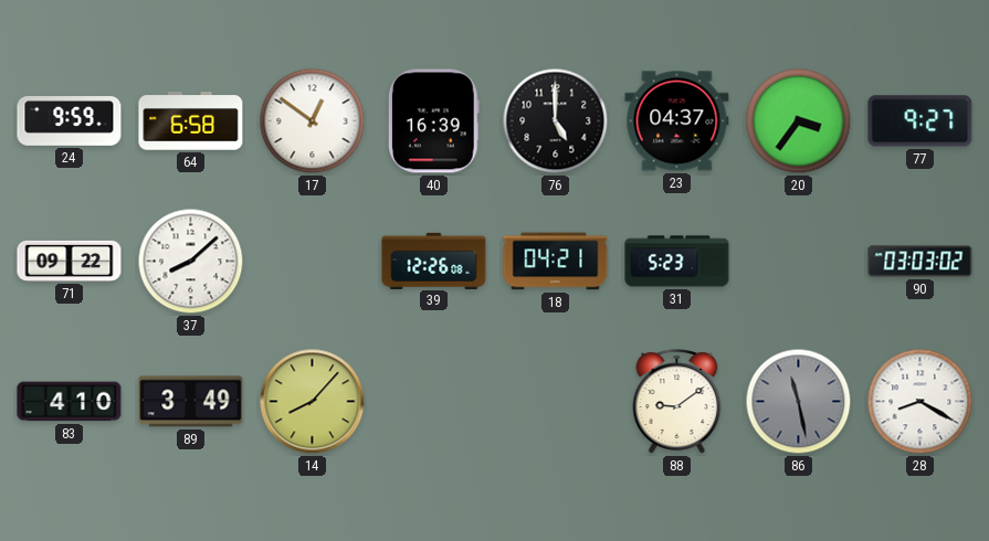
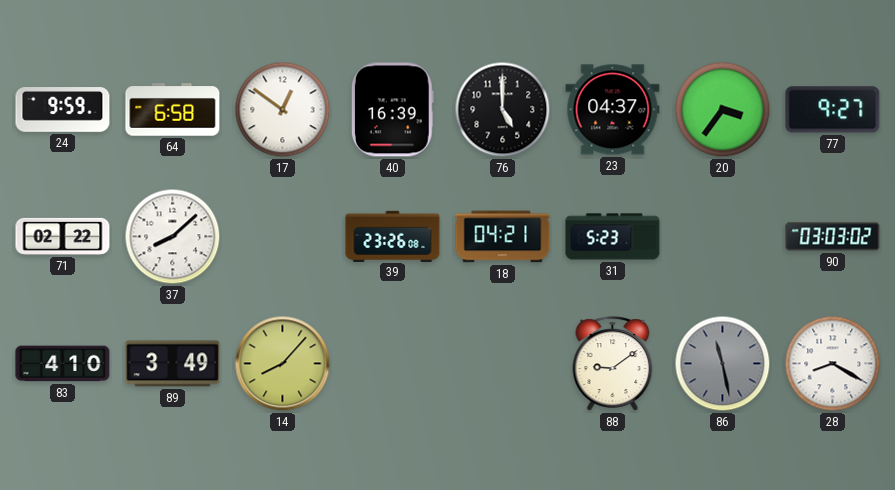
71: 09:22 -> 02:22
39: 12:26 -> 23:26
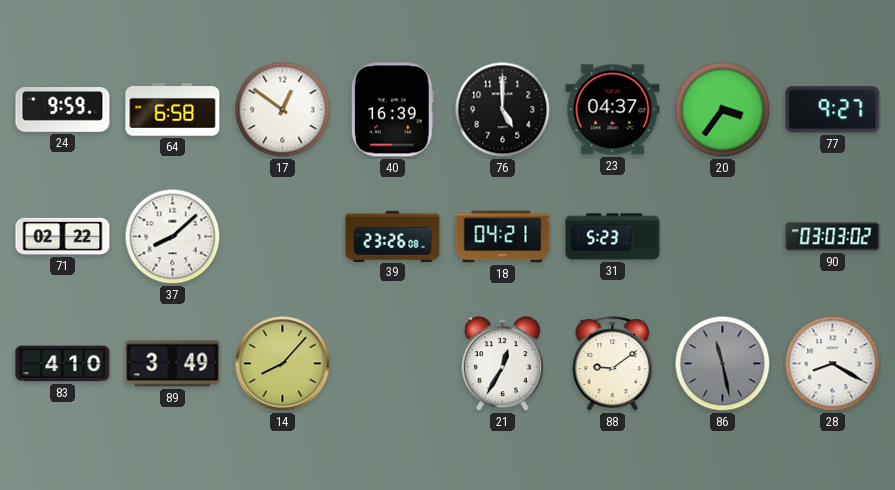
21: none -> 12:35
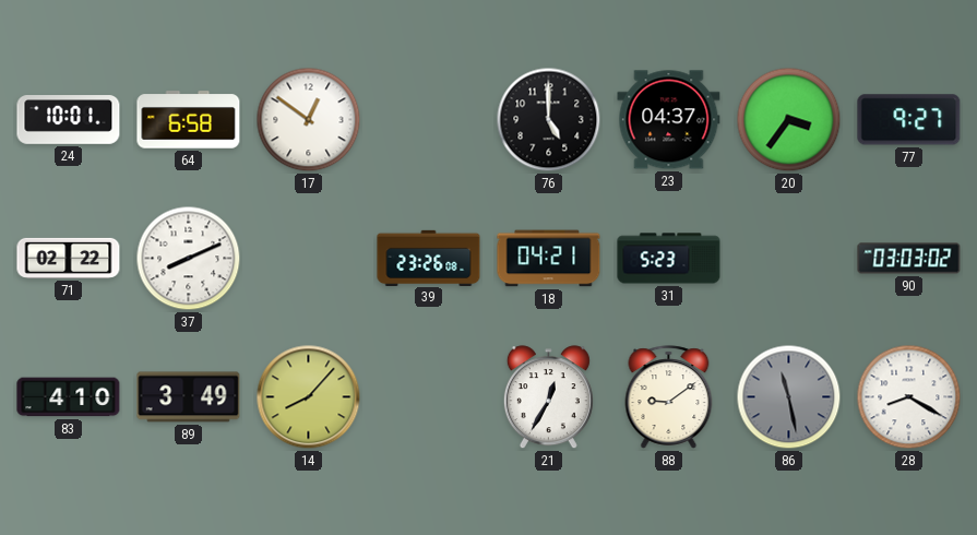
24: 9:59 -> 10:01
40: 16:39 -> none
37: 8:08 -> 8:11
